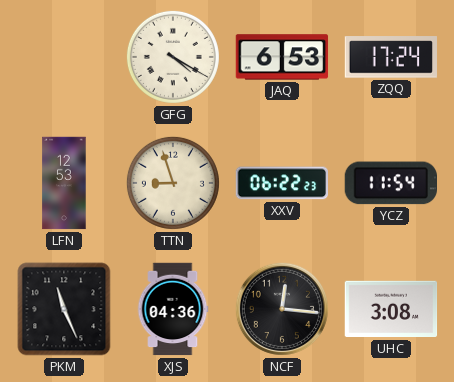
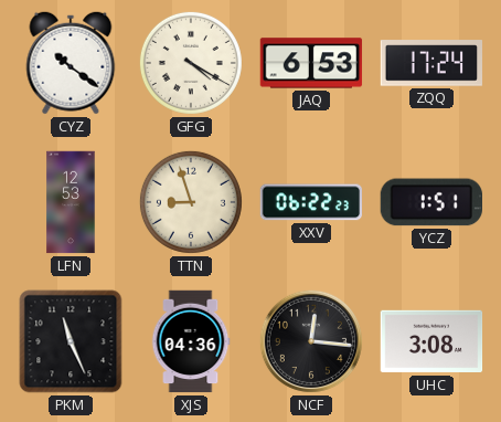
CYZ: none -> 10:21
YCZ: 11:54 -> 1:51
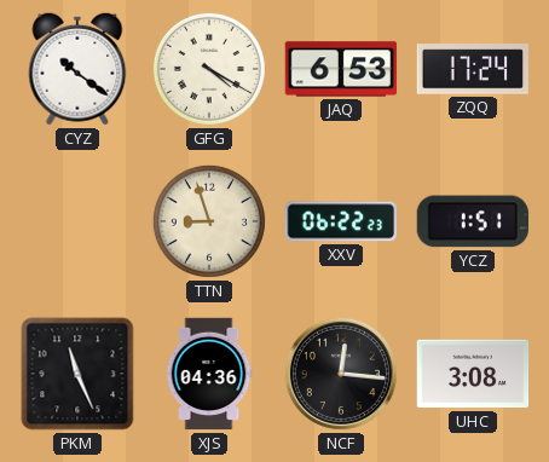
LFN: 12:53 -> none
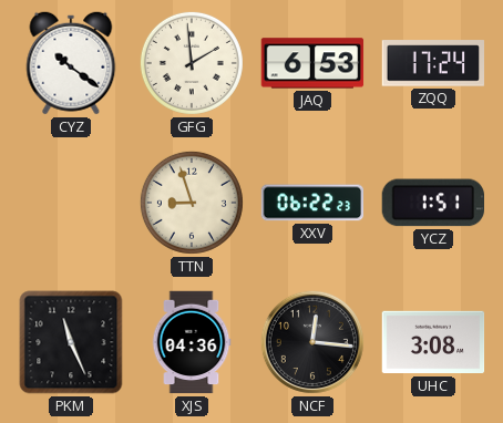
GFG: 4:20 -> 1:59
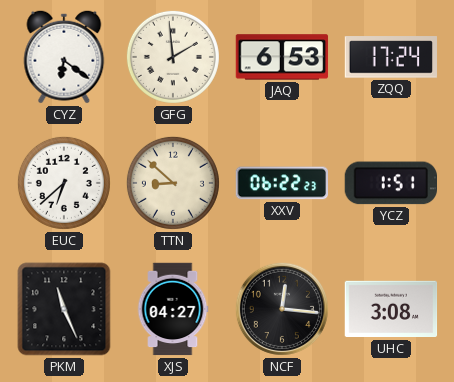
CYZ: 10:21 -> 6:21
EUC: none -> 6:38
TTN: 8:57 -> 8:52
XJS: 04:36 -> 04:27
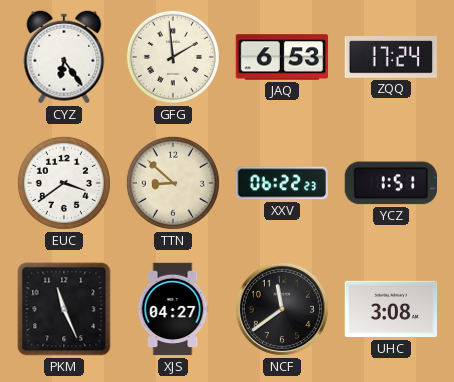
CYZ: 6:21 -> 6:24
EUC: 6:38 -> 3:39
NCF: 12:16 -> 11:39
